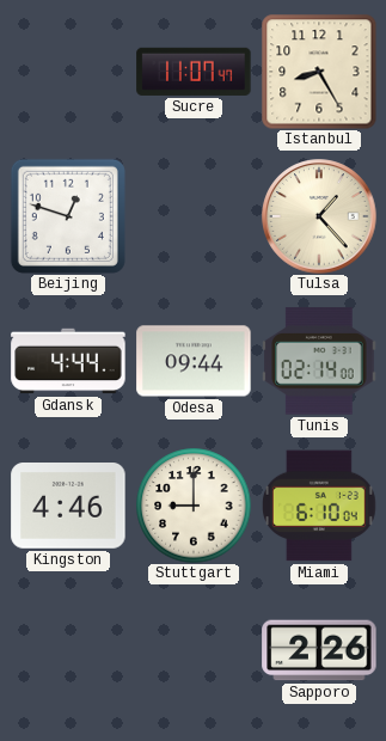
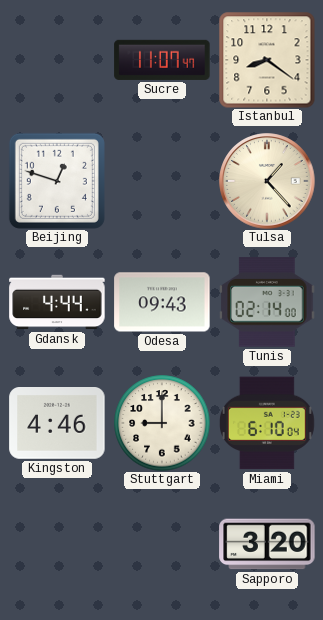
Istanbul: 8:25 -> 8:21
Odesa: 09:44 -> 09:43
Sapporo: 2:26 -> 3:20
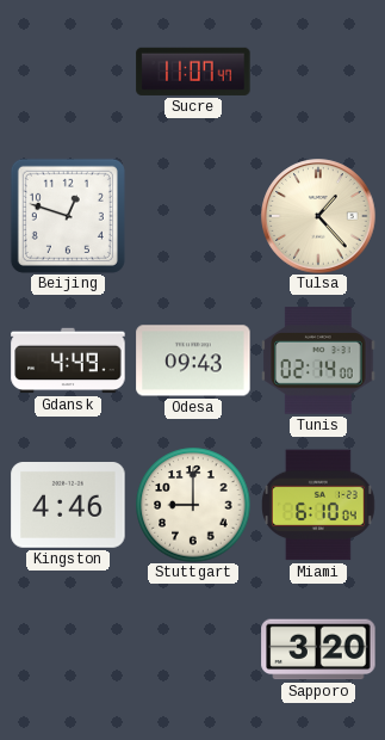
Istanbul: 8:21 -> none
Gdansk: 4:44 -> 4:49
